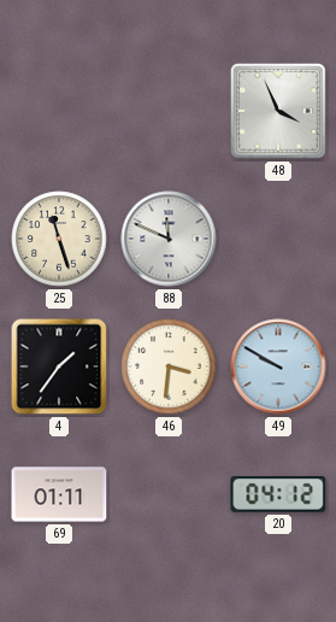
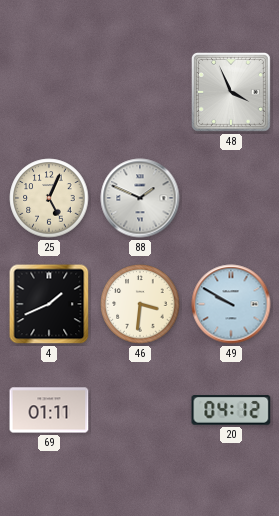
25: 11:27 -> 5:04
88: 11:49 -> 1:49
4: 1:36 -> 1:41
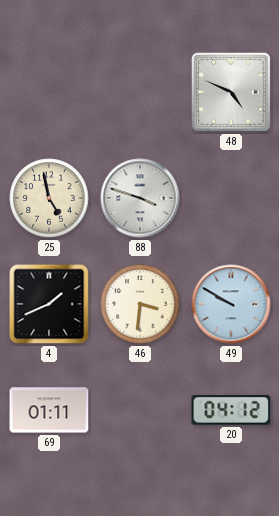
48: 3:56 -> 4:49
25: 5:04 -> 4:58
88: 1:49 -> 3:48
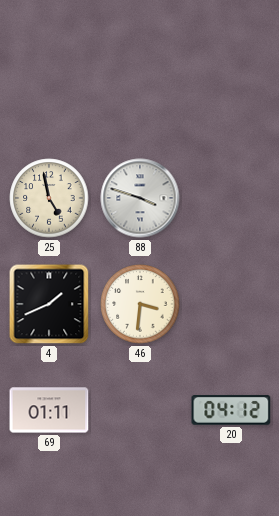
48: 4:49 -> none
49: 9:50 -> none
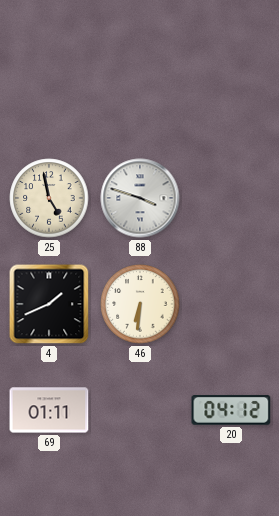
46: 3:31 -> 6:31
